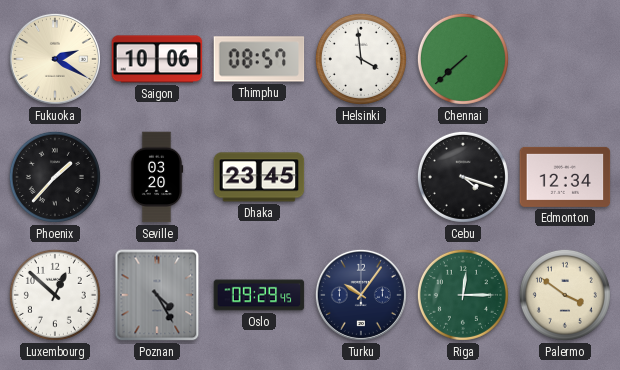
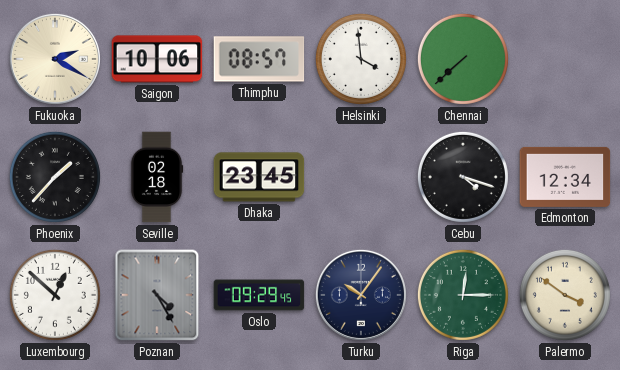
Seville: 03:20 -> 02:18
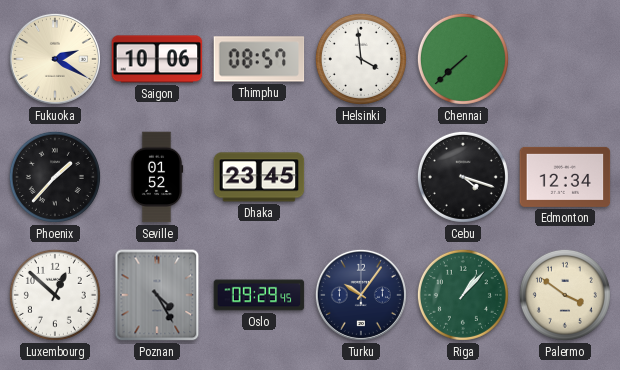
Seville: 02:18 -> 01:52
Riga: 12:15 -> 1:07
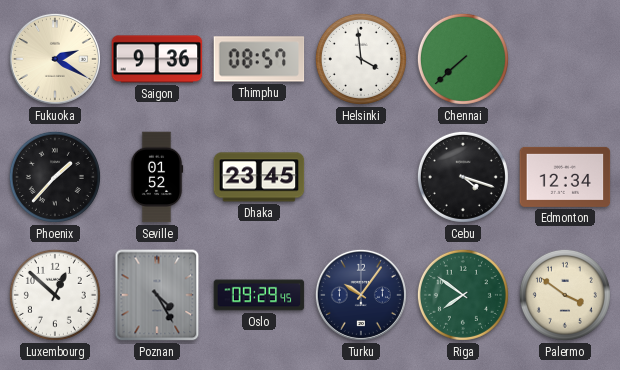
Saigon: 10:06 -> 9:36
Riga: 1:07 -> 7:51
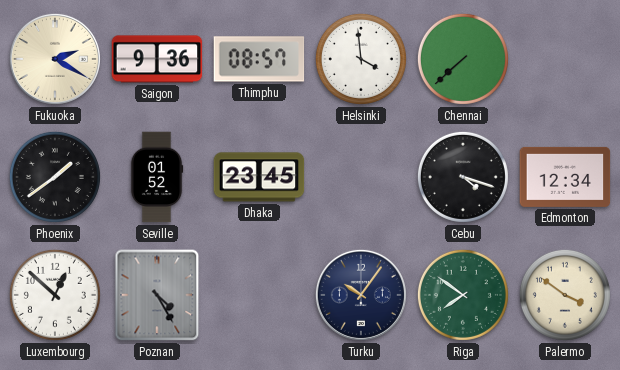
Phoenix: 1:37 -> 1:39
Oslo: 09:29 -> none
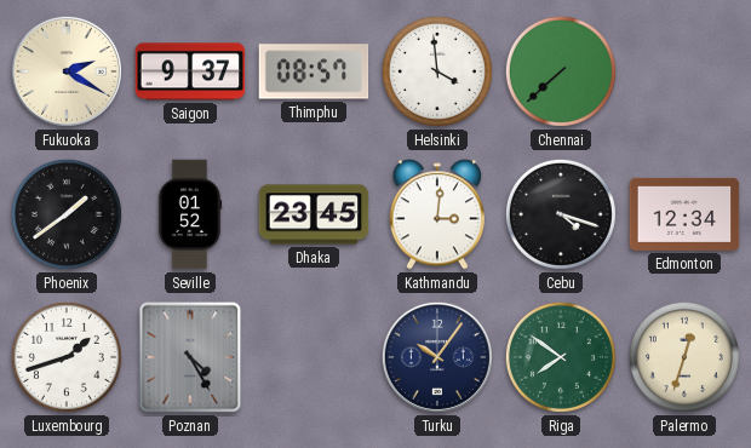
Saigon: 9:36 -> 9:37
Kathmandu: none -> 3:01
Luxembourg: 12:52 -> 1:42
Palermo: 3:51 -> 12:33
